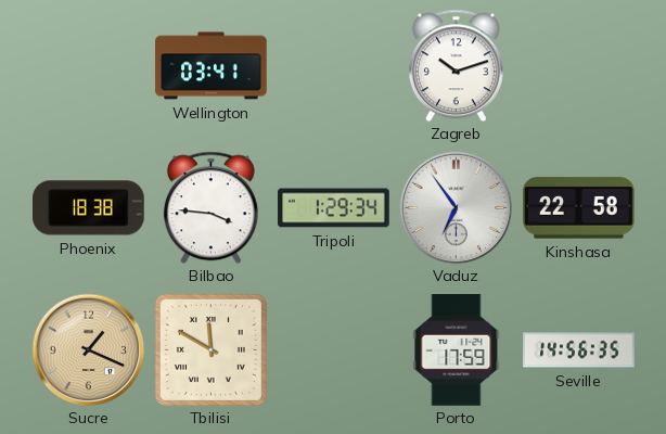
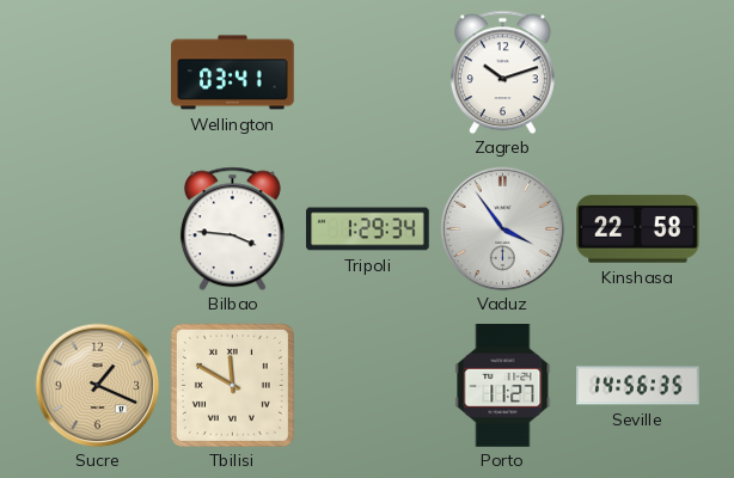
Phoenix: 18:38 -> none
Vaduz: 6:54 -> 3:54
Porto: 17:59 -> 11:27
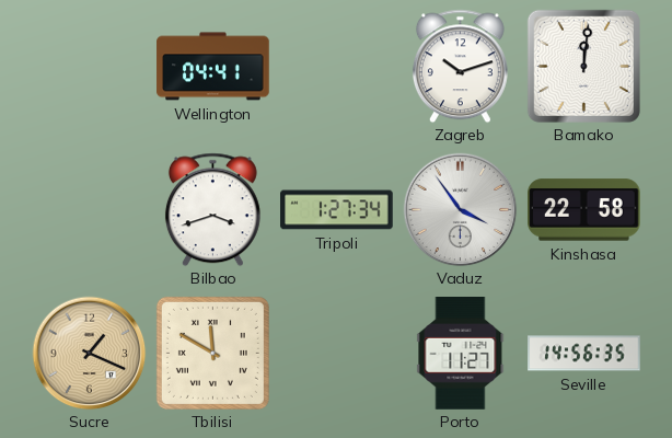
Wellington: 03:41 -> 04:41
Bamako: none -> 12:01
Bilbao: 3:46 -> 3:42
Tripoli: 1:29 -> 1:27
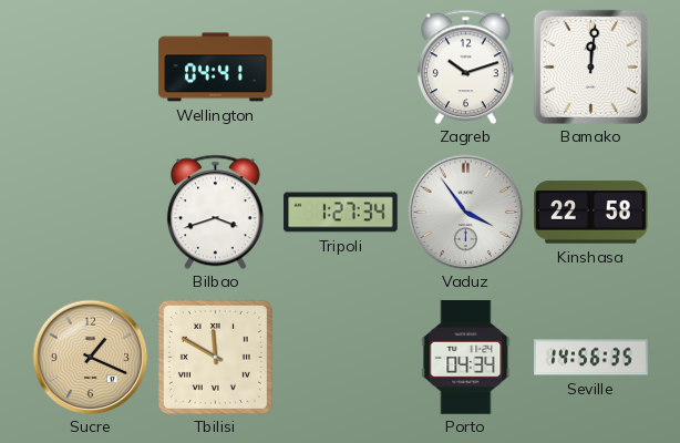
Porto: 11:27 -> 04:34
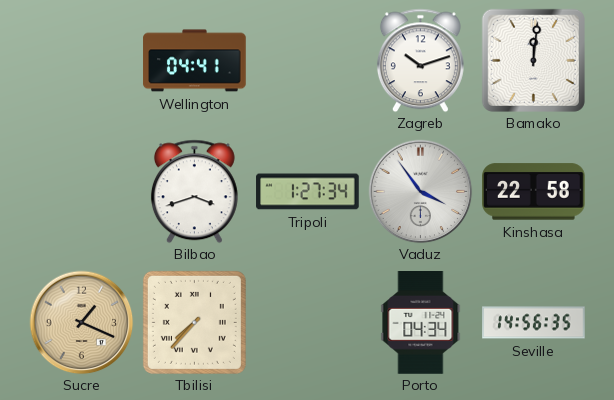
Tbilisi: 11:50 -> 7:37
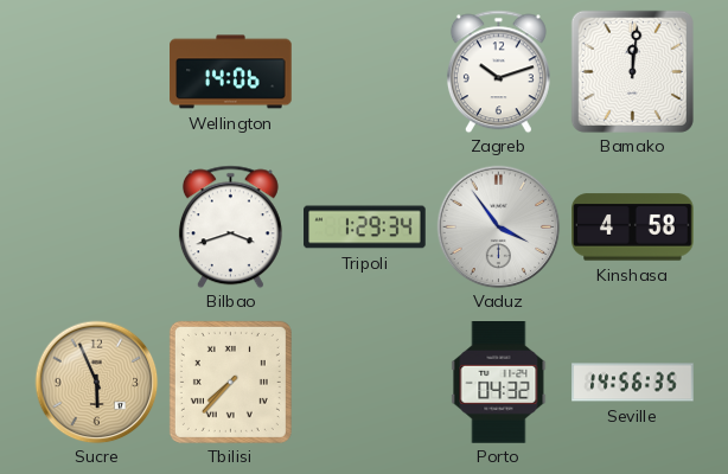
Wellington: 04:41 -> 14:06
Tripoli: 1:27 -> 1:29
Kinshasa: 22:58 -> 4:58
Sucre: 1:19 -> 5:56
Porto: 04:34 -> 04:32
